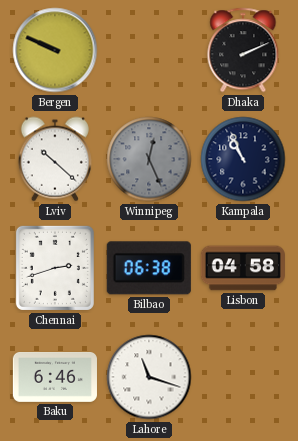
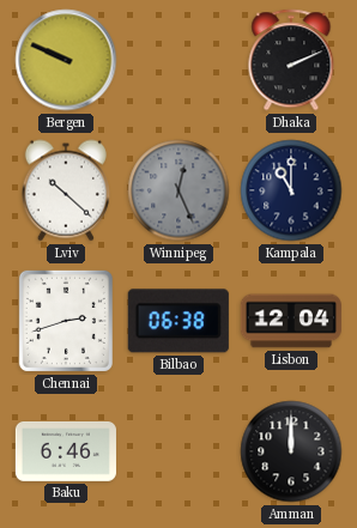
Kampala: 10:56 -> 11:00
Lisbon: 04:58 -> 12:04
Lahore: 11:18 -> none
Amman: none -> 12:00
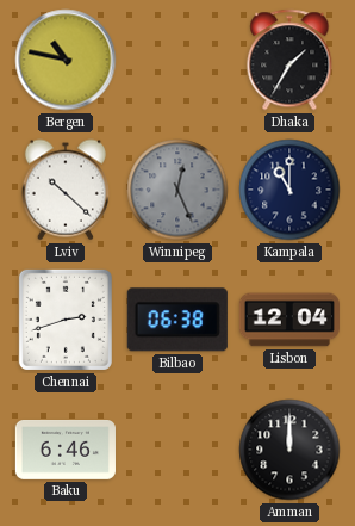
Bergen: 9:49 -> 10:47
Dhaka: 2:11 -> 1:35
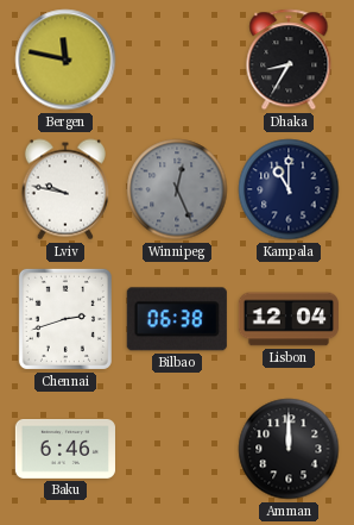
Bergen: 10:47 -> 11:47
Dhaka: 1:35 -> 8:35
Lviv: 10:22 -> 9:47
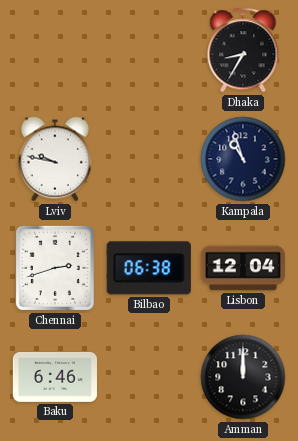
Bergen: 11:47 -> none
Winnipeg: 12:26 -> none
Kampala: 11:00 -> 10:57
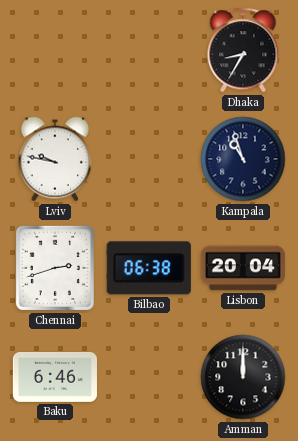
Lisbon: 12:04 -> 20:04
